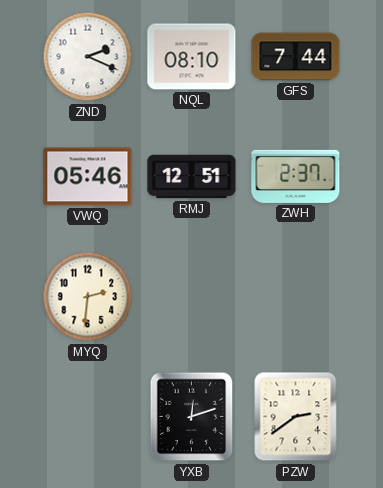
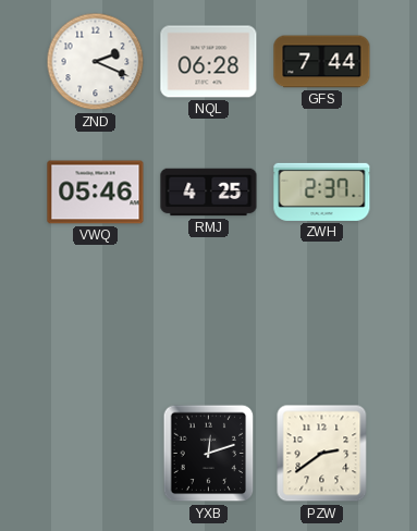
NQL: 08:10 -> 06:28
RMJ: 12:51 -> 4:25
MYQ: 2:31 -> none
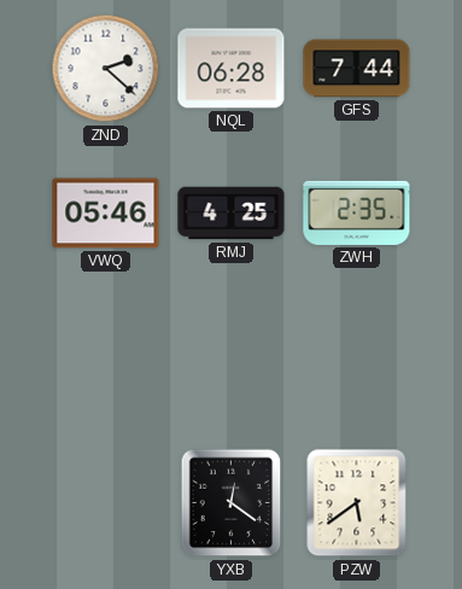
ZND: 2:19 -> 2:22
ZWH: 2:37 -> 2:35
YXB: 12:12 -> 12:21
PZW: 2:39 -> 5:39
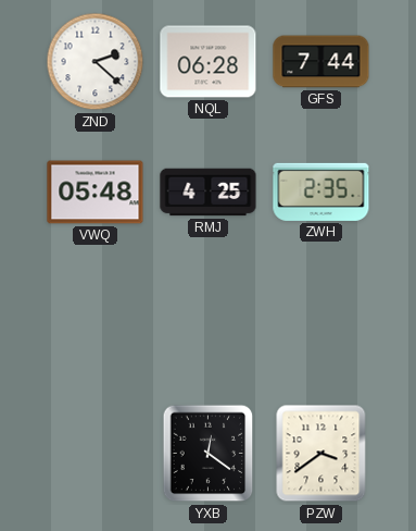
VWQ: 05:46 -> 05:48
PZW: 5:39 -> 3:39
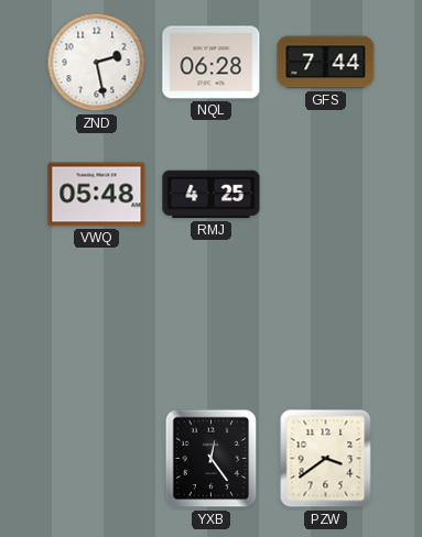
ZND: 2:22 -> 2:28
ZWH: 2:35 -> none
YXB: 12:21 -> 12:24
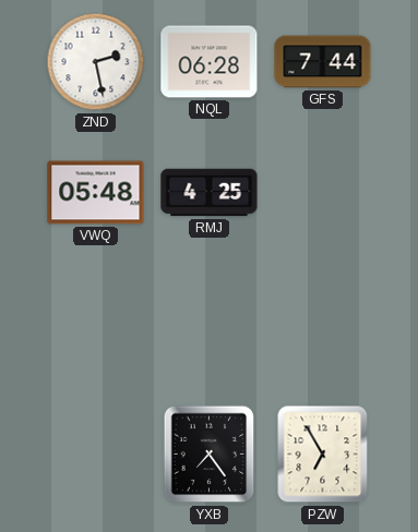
YXB: 12:24 -> 7:24
PZW: 3:39 -> 6:55
